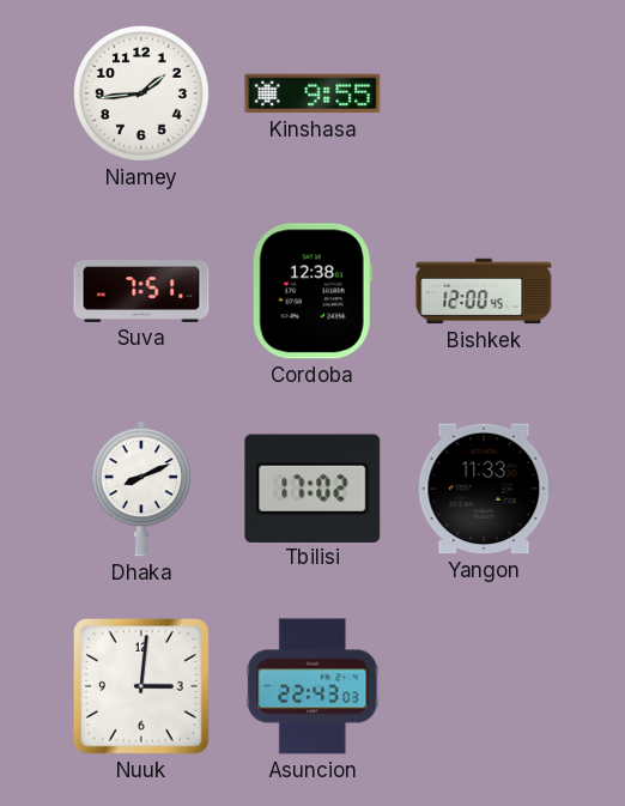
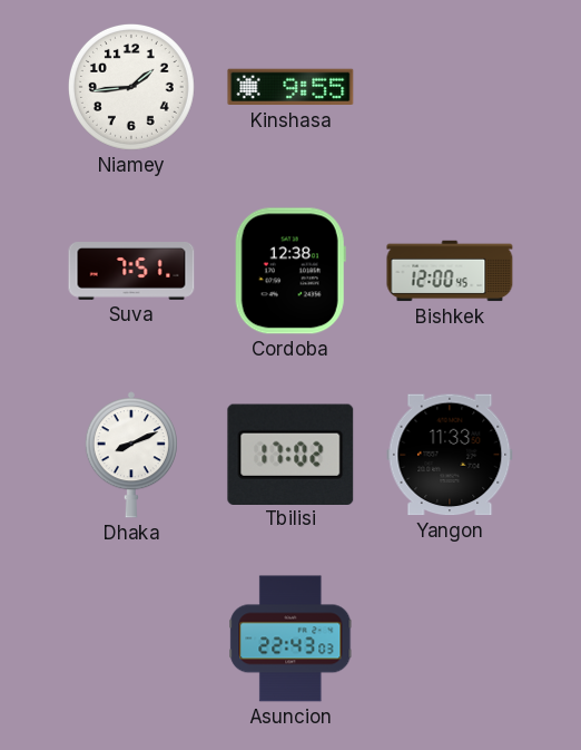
Nuuk: 3:01 -> none
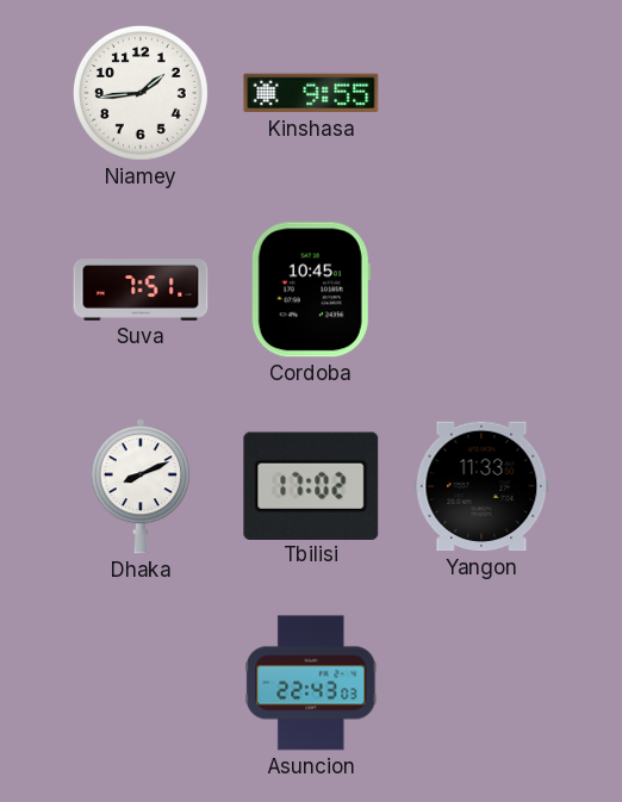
Cordoba: 12:38 -> 10:45
Bishkek: 12:00 -> none
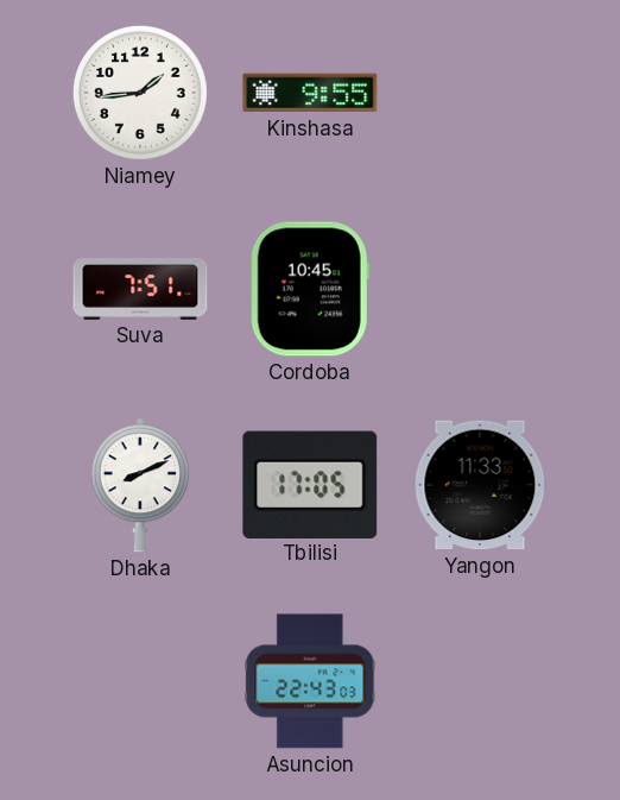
Tbilisi: 17:02 -> 17:05
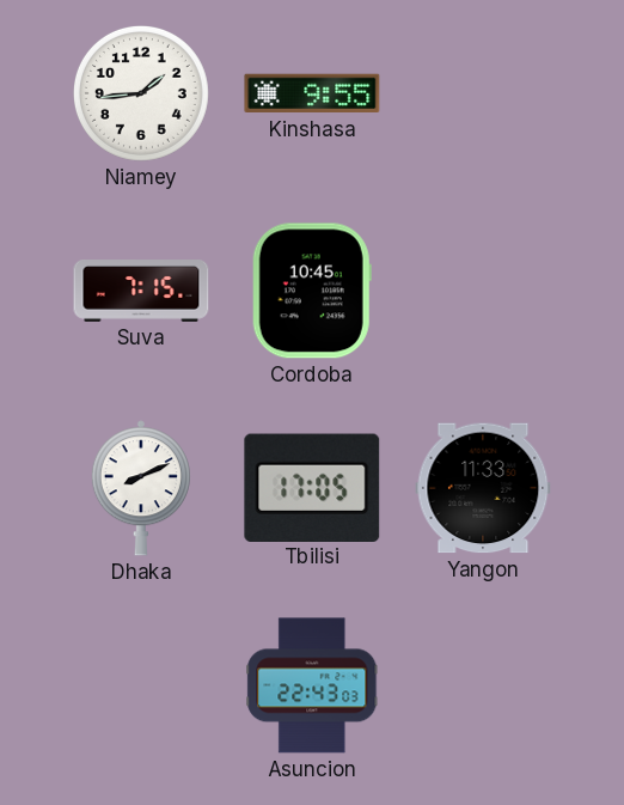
Suva: 7:51 -> 7:15
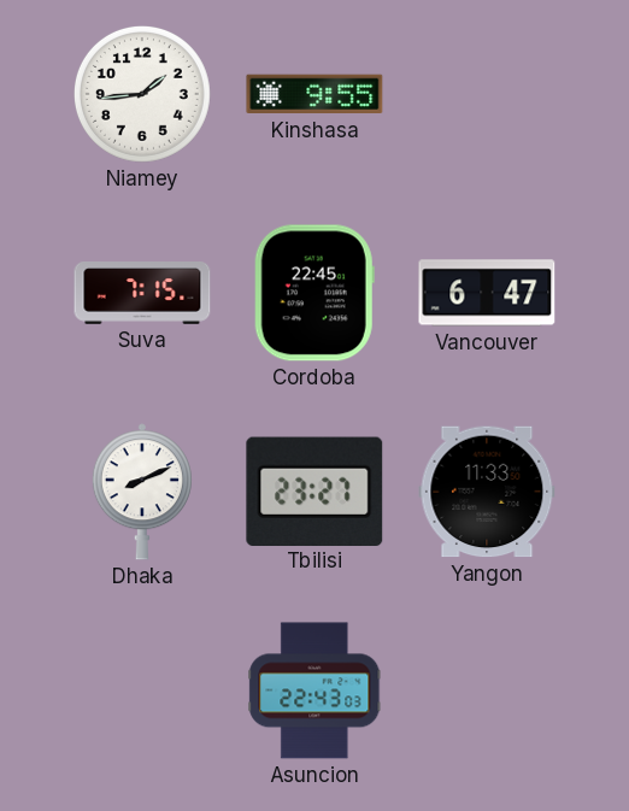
Cordoba: 10:45 -> 22:45
Vancouver: none -> 6:47
Tbilisi: 17:05 -> 23:27
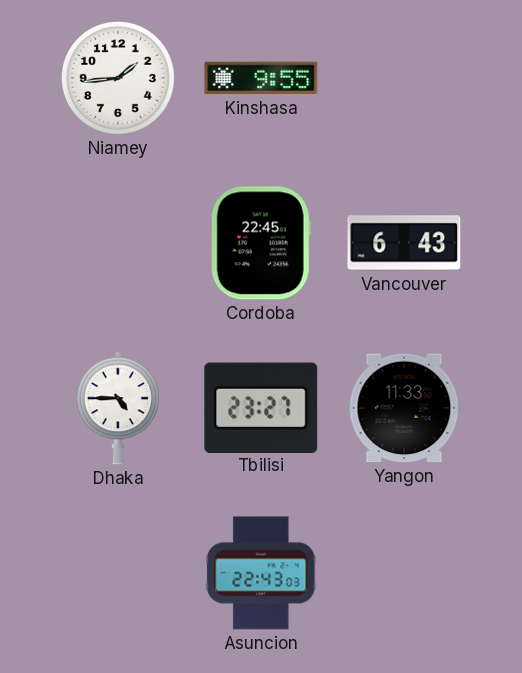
Suva: 7:15 -> none
Vancouver: 6:47 -> 6:43
Dhaka: 8:11 -> 4:45
